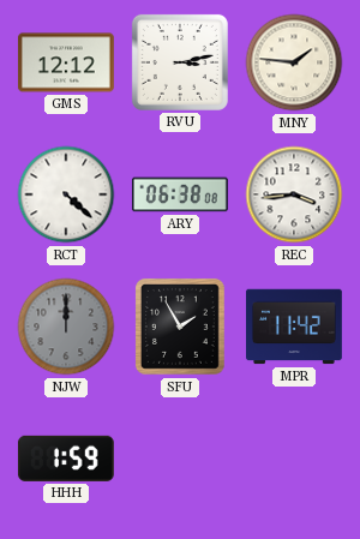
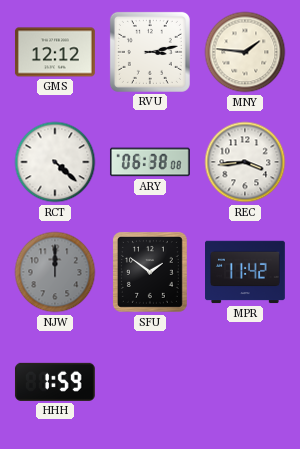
SFU: 1:55 -> 1:51
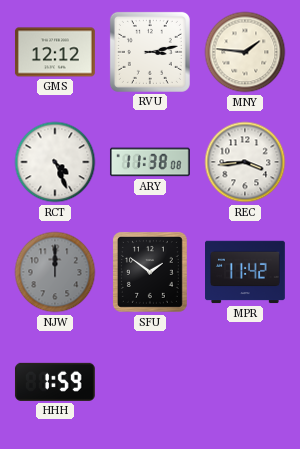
RCT: 4:22 -> 4:26
ARY: 06:38 -> 11:38
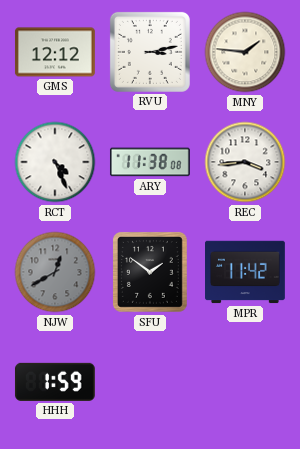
NJW: 12:00 -> 12:40
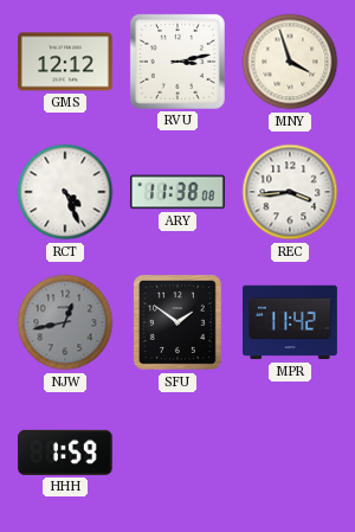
MNY: 1:46 -> 3:57
NJW: 12:40 -> 12:43
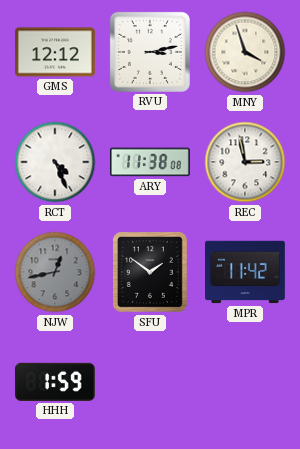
REC: 3:44 -> 2:58
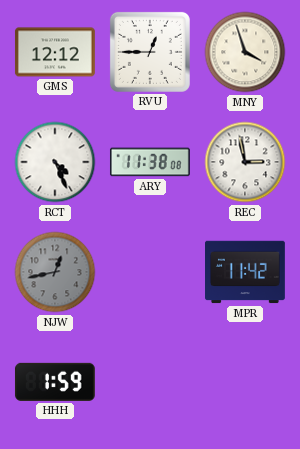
RVU: 3:13 -> 12:45
SFU: 1:51 -> none
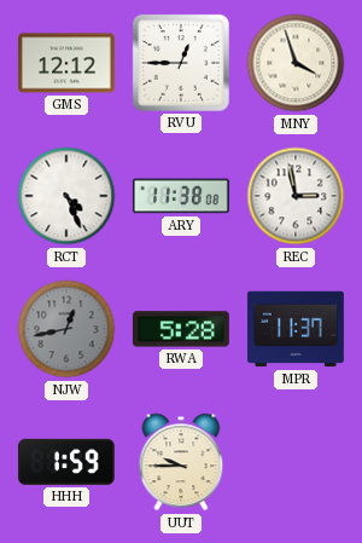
RWA: none -> 5:28
MPR: 11:42 -> 11:37
UUT: none -> 9:45
